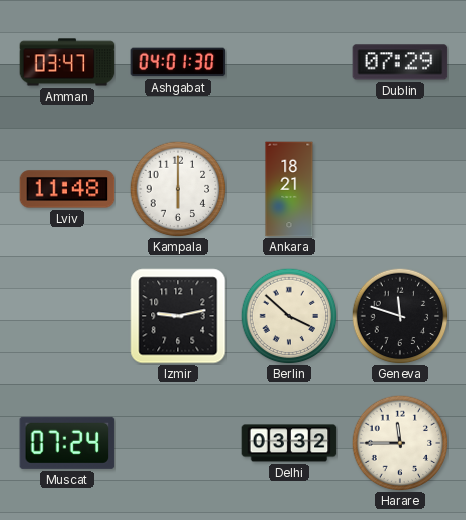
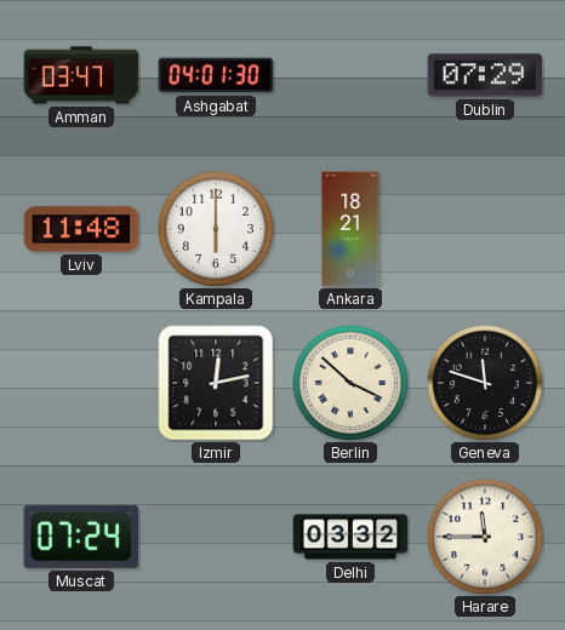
Izmir: 9:13 -> 12:13
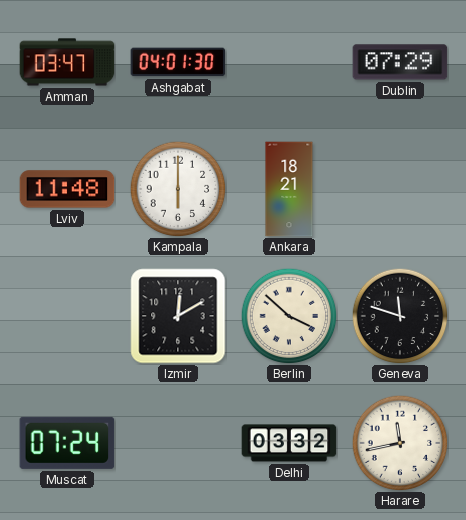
Izmir: 12:13 -> 12:10
Harare: 11:45 -> 11:43
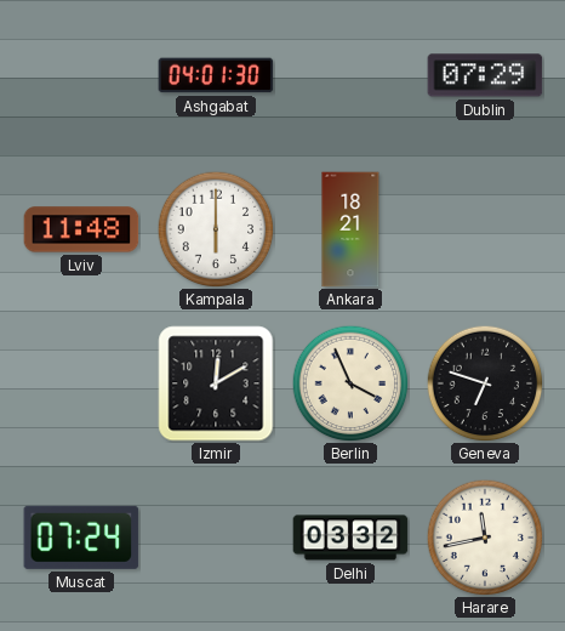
Amman: 03:47 -> none
Berlin: 3:52 -> 3:56
Geneva: 11:48 -> 6:48
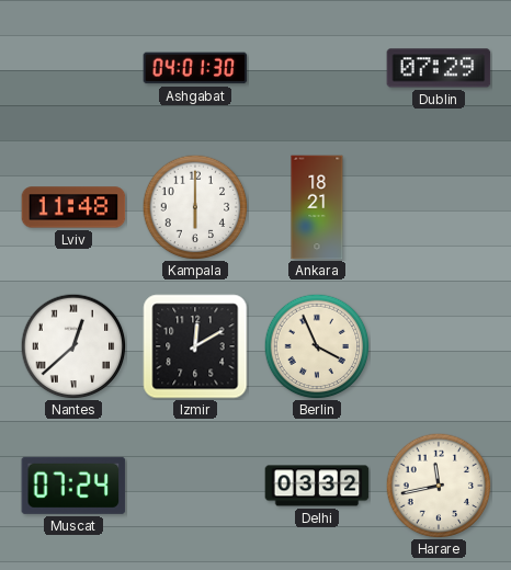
Nantes: none -> 12:38
Geneva: 6:48 -> none
